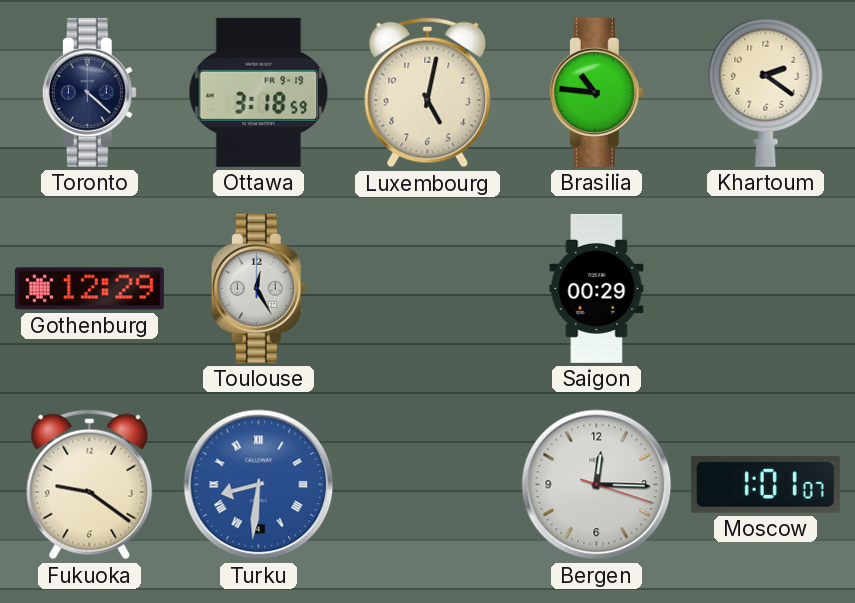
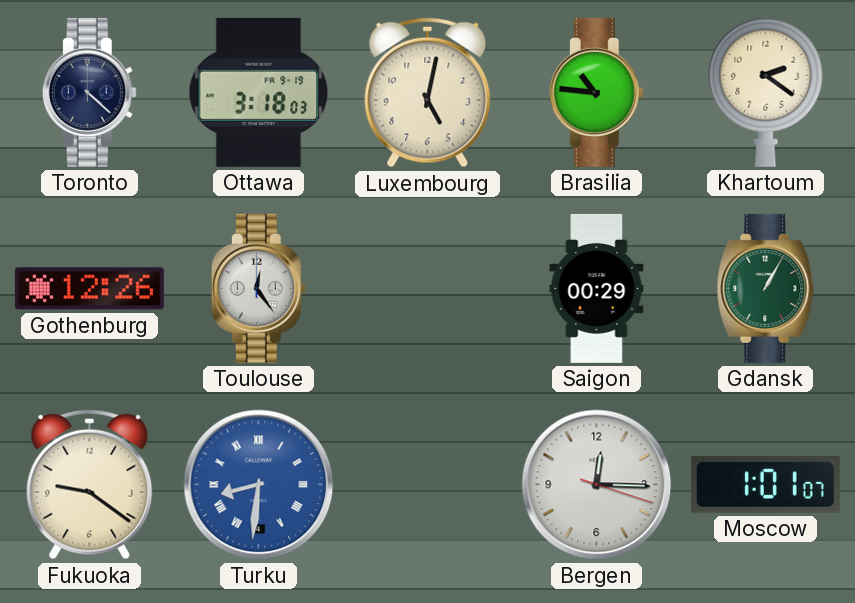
Ottawa: 3:18:59 -> 3:18:03
Gothenburg: 12:29 -> 12:26
Toulouse: 12:25 -> 12:24
Gdansk: none -> 1:05
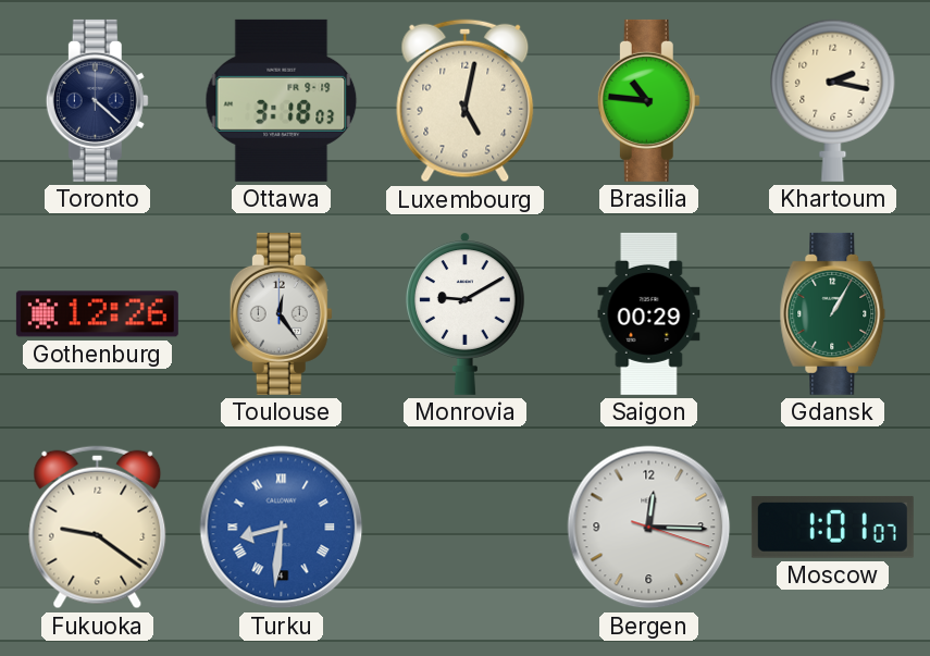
Khartoum: 2:21 -> 2:17
Monrovia: none -> 9:10
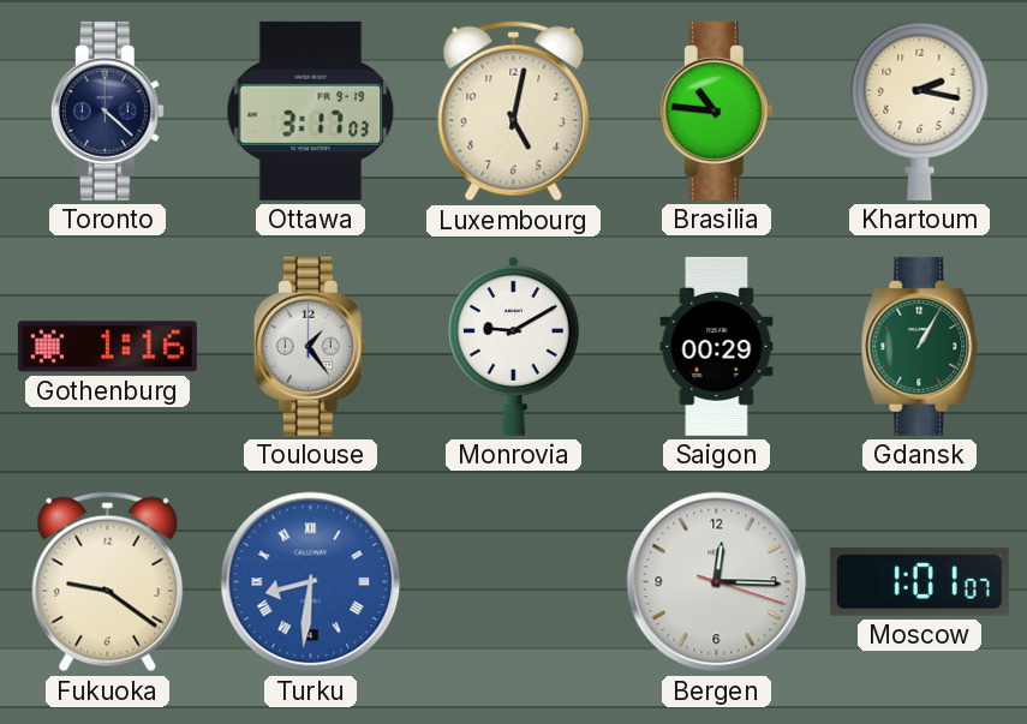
Ottawa: 3:18 -> 3:17
Gothenburg: 12:26 -> 1:16
Toulouse: 12:24 -> 1:24
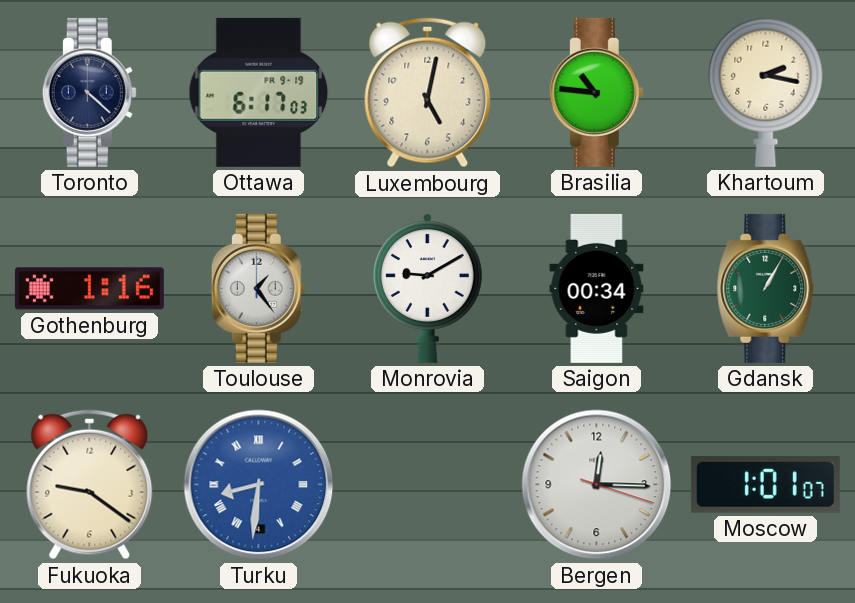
Ottawa: 3:17 -> 6:17
Saigon: 00:29 -> 00:34
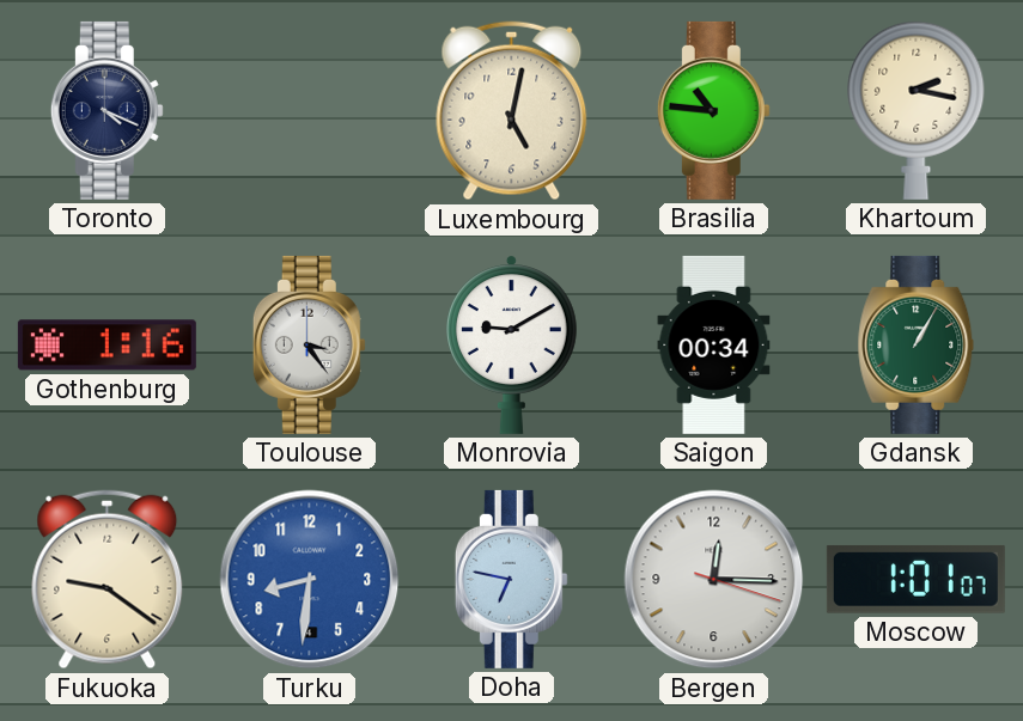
Toronto: 4:22 -> 4:19
Ottawa: 6:17 -> none
Toulouse: 1:24 -> 3:24
Turku numerals: Roman -> Arabic
Doha: none -> 6:47
